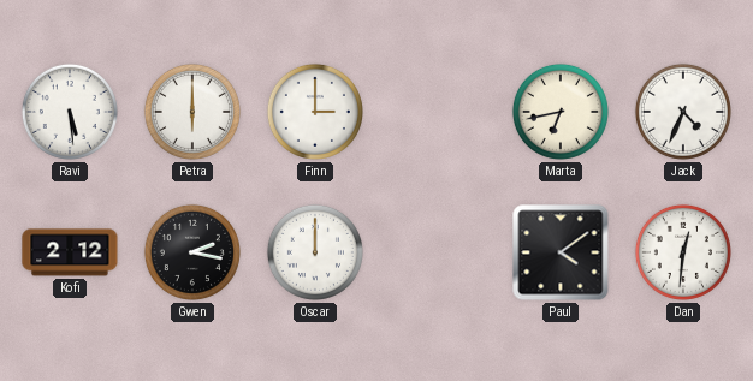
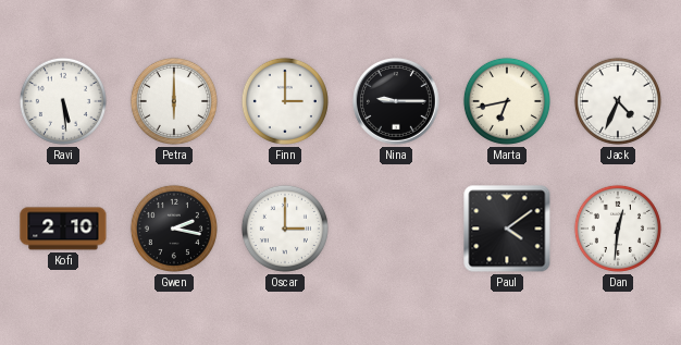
Nina: none -> 9:15
Kofi: 2:12 -> 2:10
Oscar: 12:00 -> 3:00
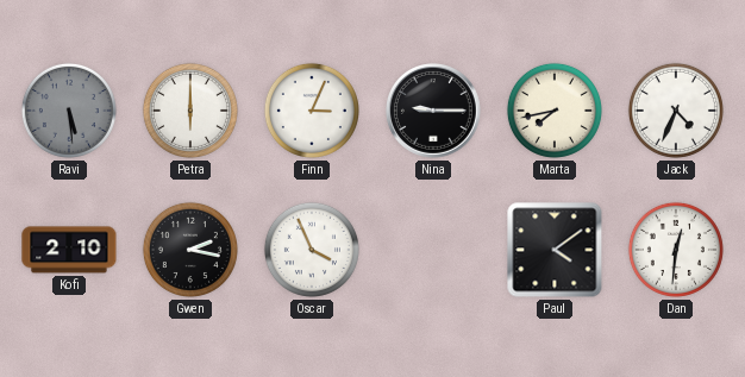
Ravi dial: white -> grey
Finn: 3:00 -> 3:04
Marta: 6:43 -> 7:43
Oscar: 3:00 -> 3:56
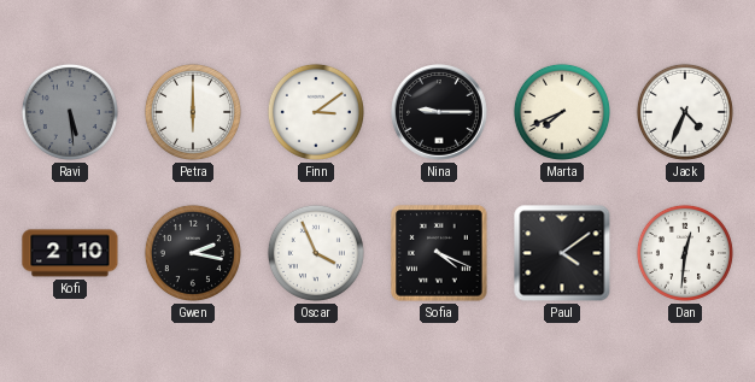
Finn: 3:04 -> 3:09
Marta: 7:43 -> 7:41
Sofia: none -> 4:19
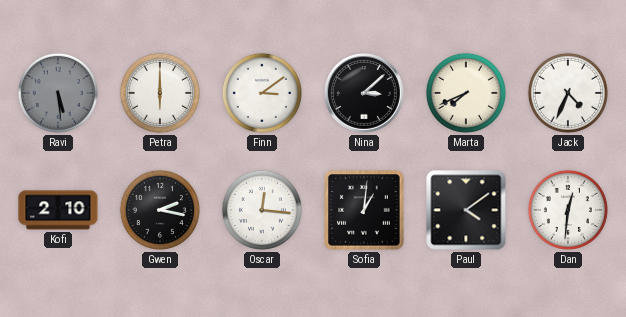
Nina: 9:15 -> 3:08
Oscar: 3:56 -> 12:16
Sofia: 4:19 -> 1:01
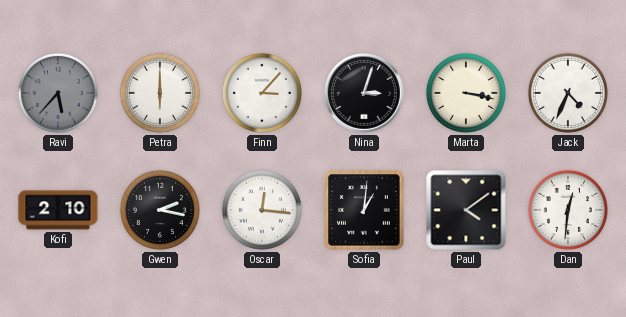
Ravi: 5:29 -> 5:37
Finn: 3:09 -> 3:07
Nina: 3:08 -> 3:03
Marta: 7:41 -> 3:17
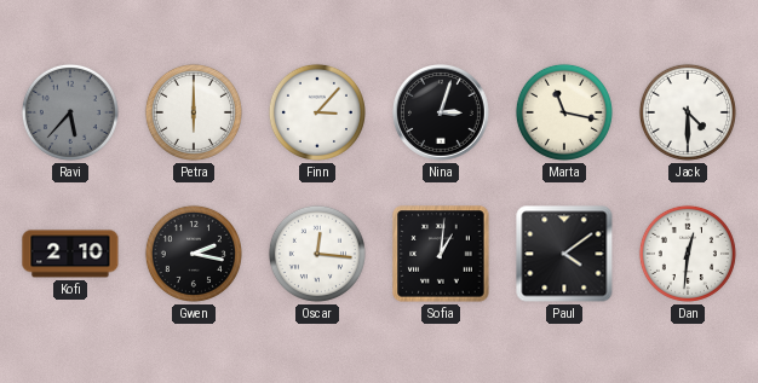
Marta: 3:17 -> 11:17
Jack: 4:34 -> 4:30
